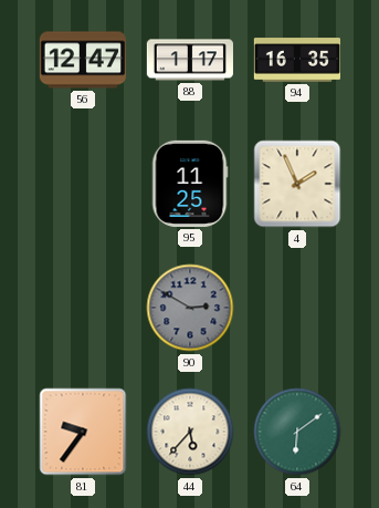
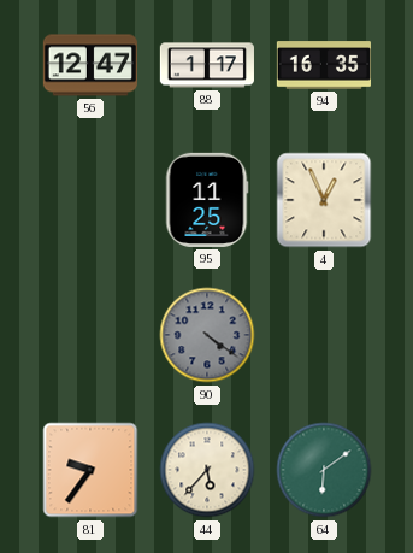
4: 1:56 -> 12:56
90: 2:50 -> 4:21
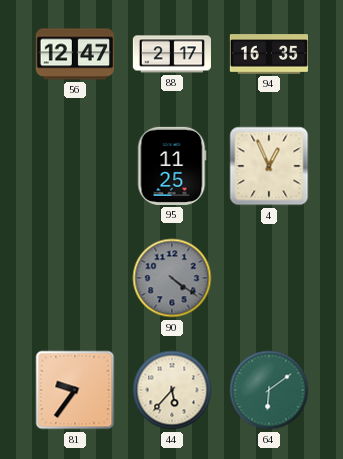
88: 1:17 -> 2:17
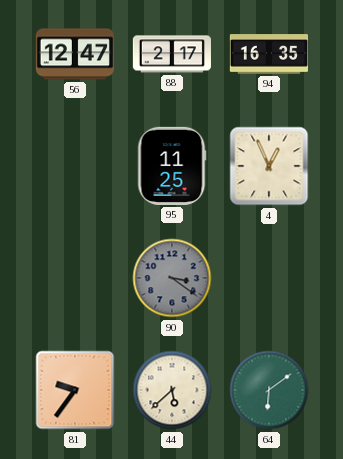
90: 4:21 -> 3:21
44: 5:37 -> 5:38
